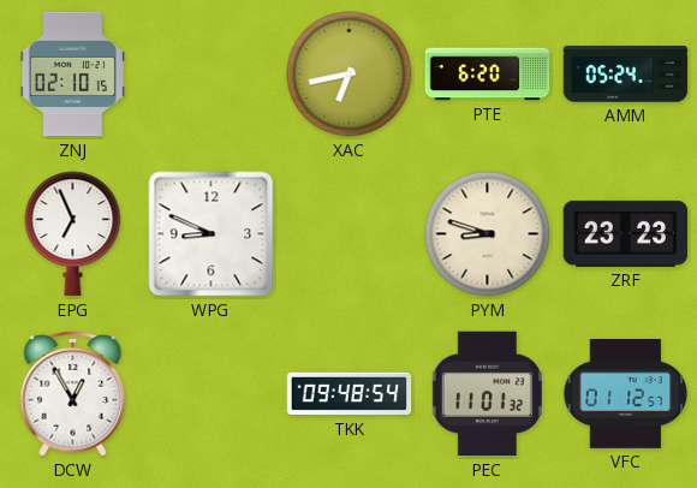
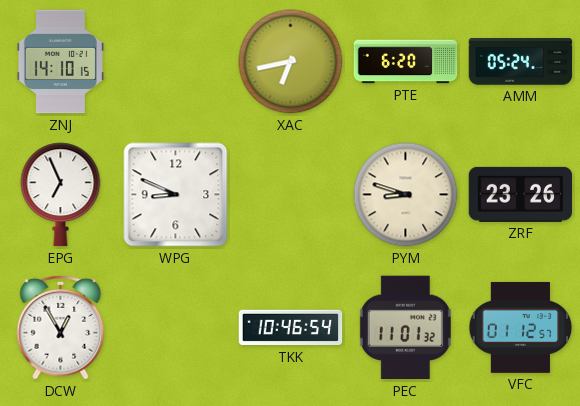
ZNJ: 02:10 -> 14:10
ZRF: 23:23 -> 23:26
TKK: 09:48 -> 10:46
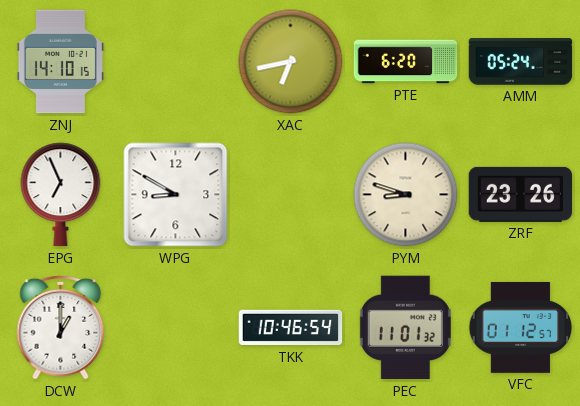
WPG: 8:49 -> 8:50
DCW: 12:55 -> 1:00
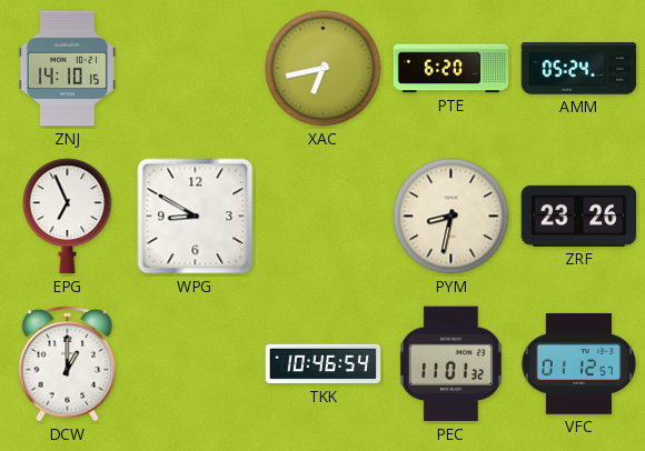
PYM: 8:48 -> 8:32
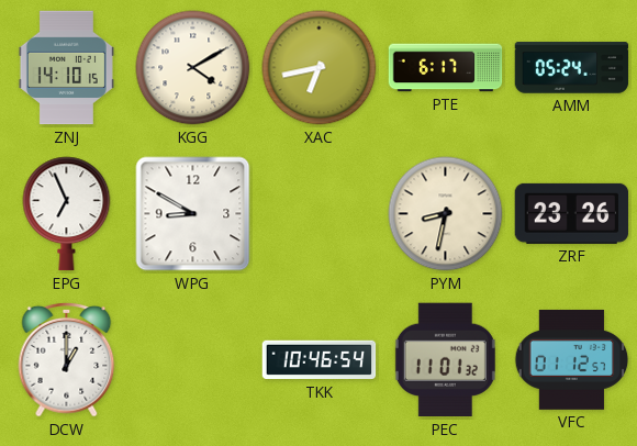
KGG: none -> 4:10
PTE: 6:20 -> 6:17
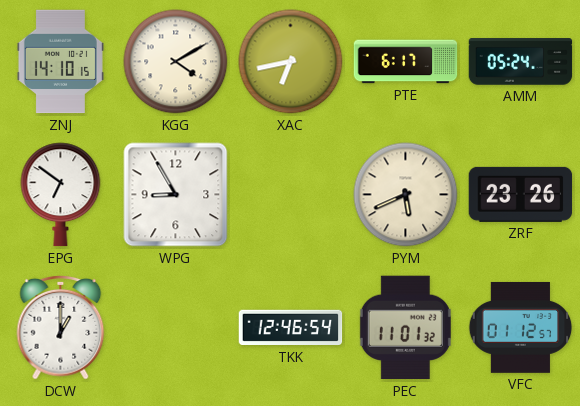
EPG: 6:56 -> 6:51
WPG: 8:50 -> 8:55
PYM: 8:32 -> 5:41
TKK: 10:46 -> 12:46
